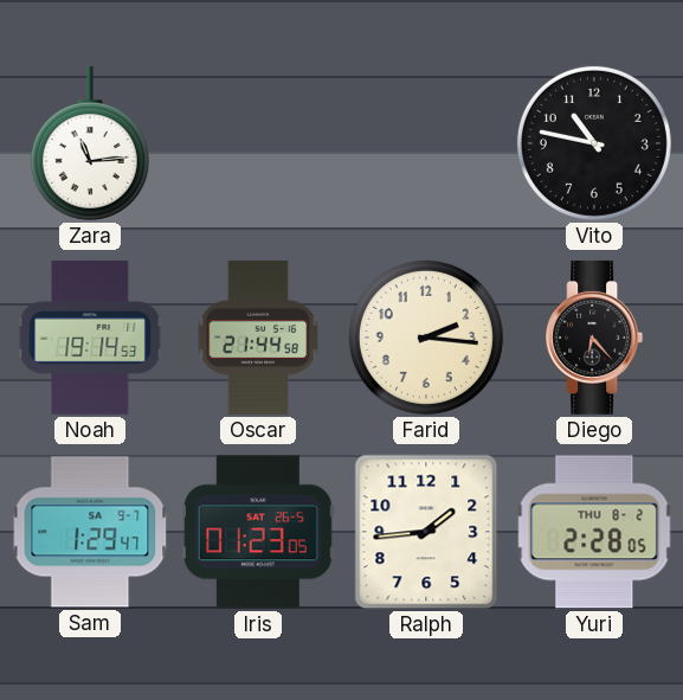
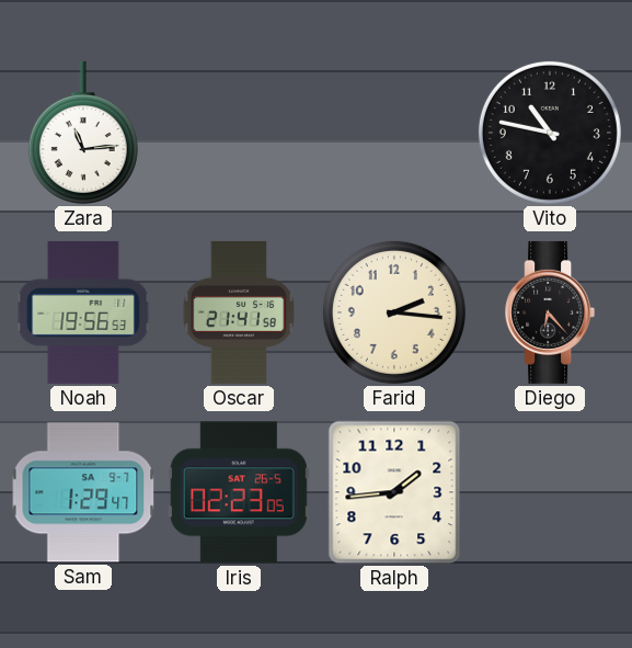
Noah: 19:14 -> 19:56
Oscar: 21:44 -> 21:41
Iris: 01:23 -> 02:23
Yuri: 2:28 -> none
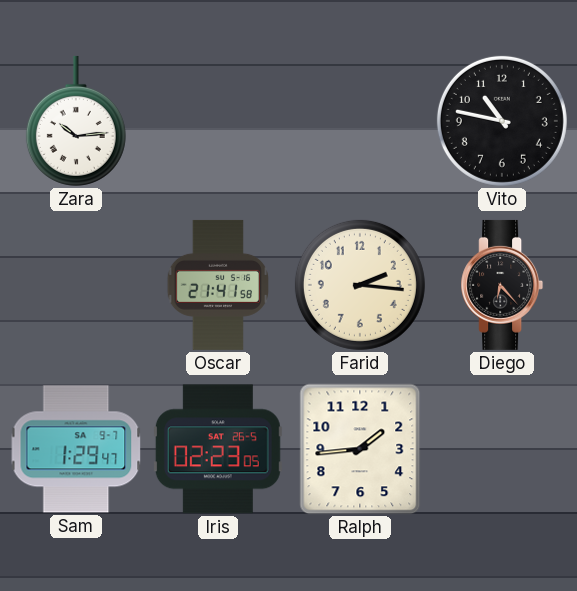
Zara: 11:14 -> 10:14
Noah: 19:56 -> none
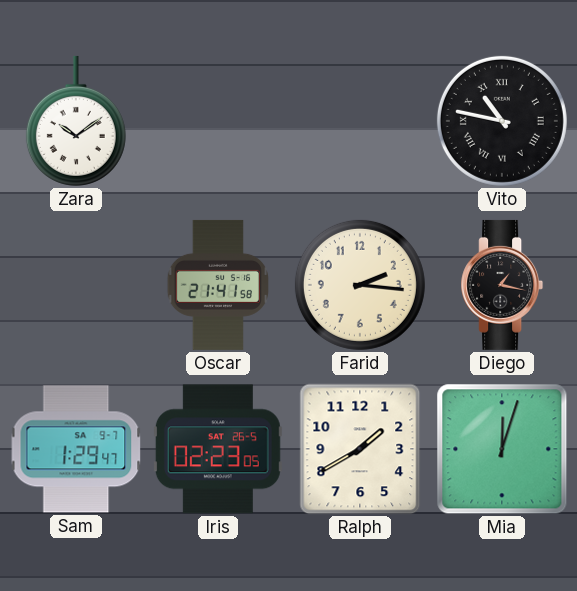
Zara: 10:14 -> 10:09
Vito numerals: Arabic -> Roman
Diego: 6:23 -> 1:17
Ralph: 1:44 -> 1:40
Mia: none -> 12:03
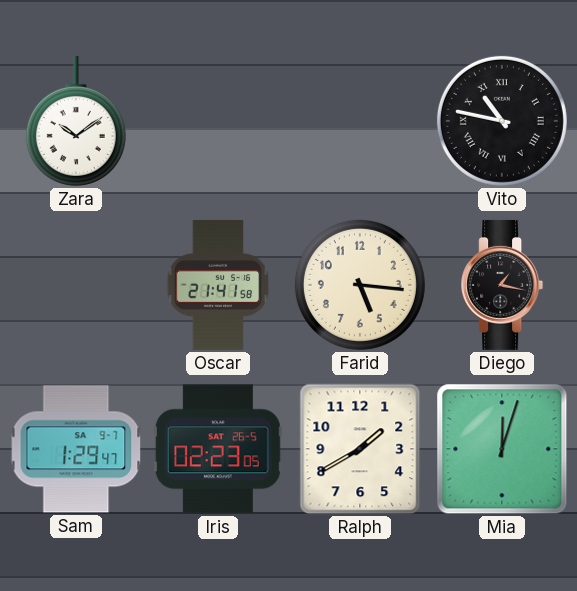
Farid: 2:16 -> 5:16
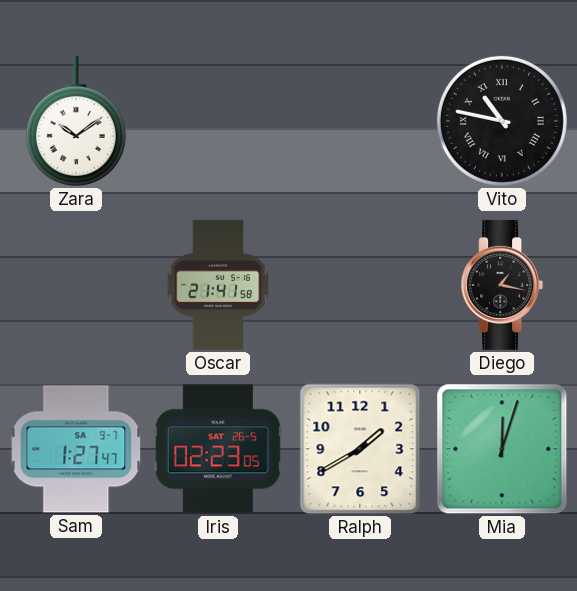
Farid: 5:16 -> none
Sam: 1:29 -> 1:27
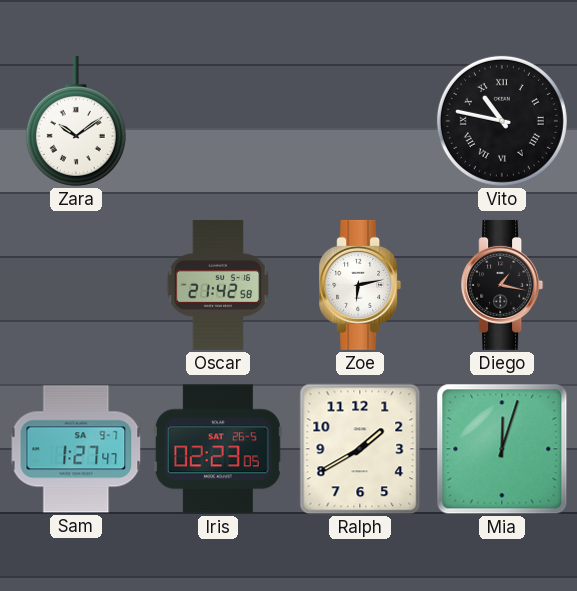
Oscar: 21:41 -> 21:42
Zoe: none -> 6:13
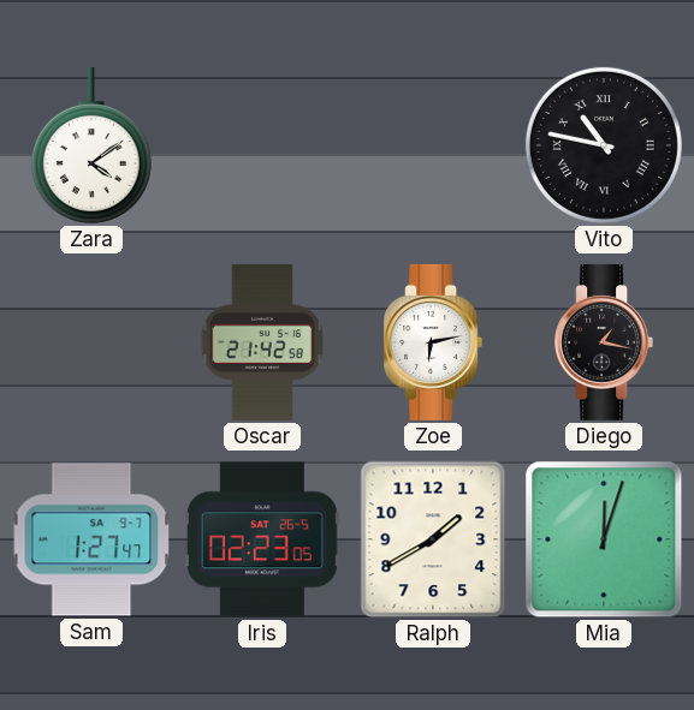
Zara: 10:09 -> 4:09
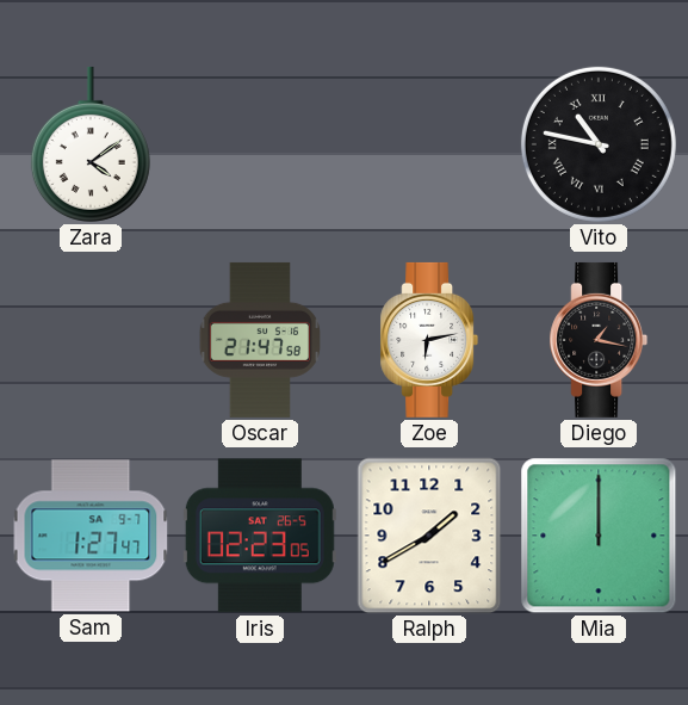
Oscar: 21:42 -> 21:47
Mia: 12:03 -> 12:00
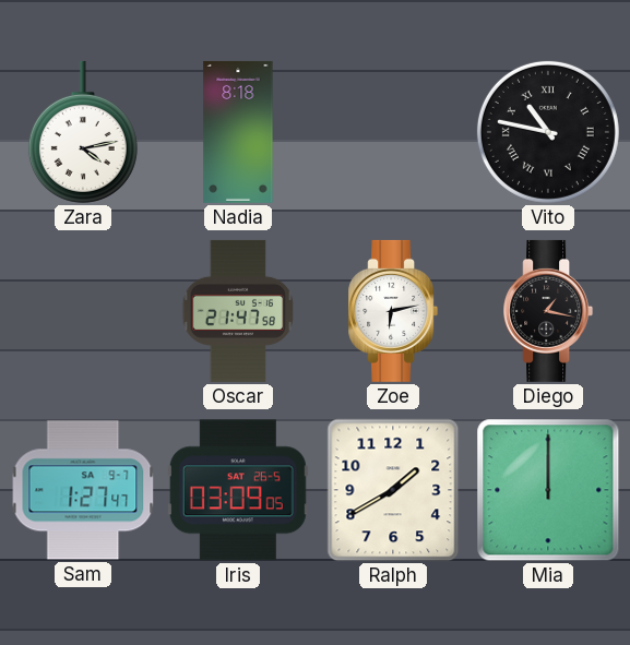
Zara: 4:09 -> 4:13
Nadia: none -> 8:18
Iris: 02:23 -> 03:09
